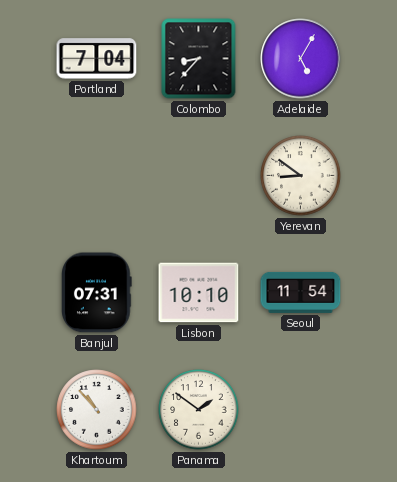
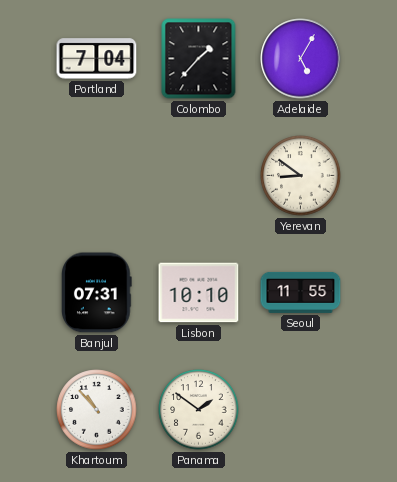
Colombo: 8:37 -> 1:37
Seoul: 11:54 -> 11:55
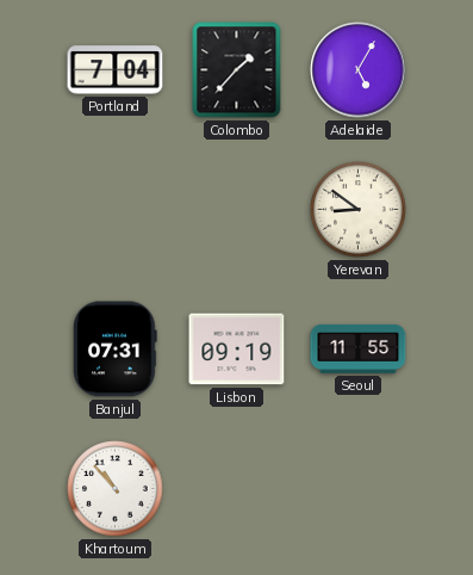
Lisbon: 10:10 -> 09:19
Panama: 1:51 -> none
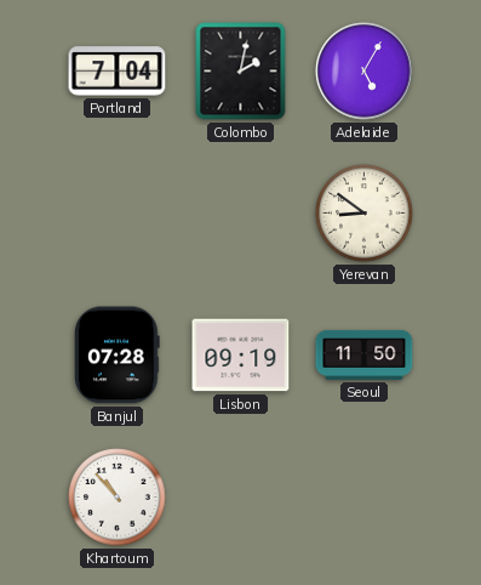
Colombo: 1:37 -> 2:02
Banjul: 07:31 -> 07:28
Seoul: 11:55 -> 11:50
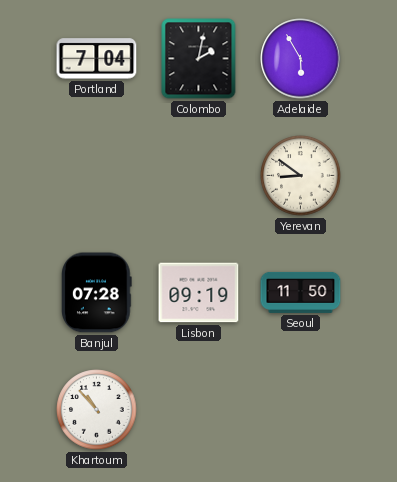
Adelaide: 5:05 -> 5:55
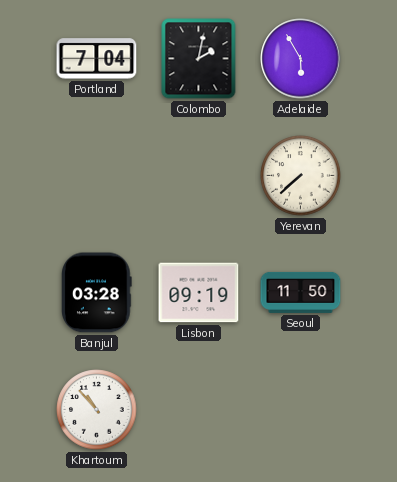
Yerevan: 8:51 -> 7:38
Banjul: 07:28 -> 03:28
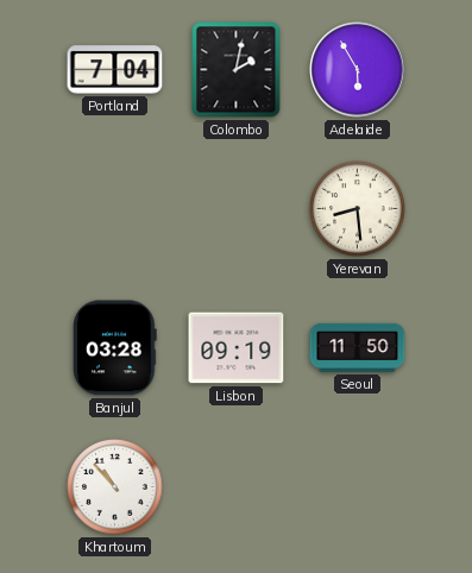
Yerevan: 7:38 -> 8:29
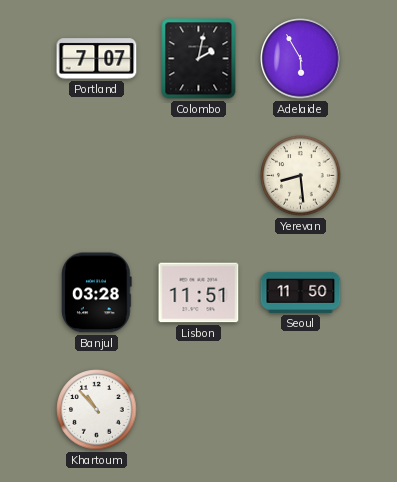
Portland: 7:04 -> 7:07
Lisbon: 09:19 -> 11:51
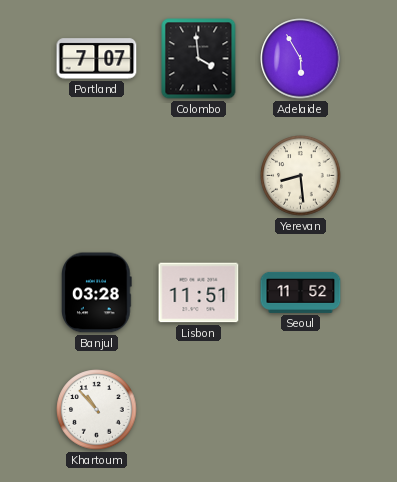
Colombo: 2:02 -> 3:59
Seoul: 11:50 -> 11:52
